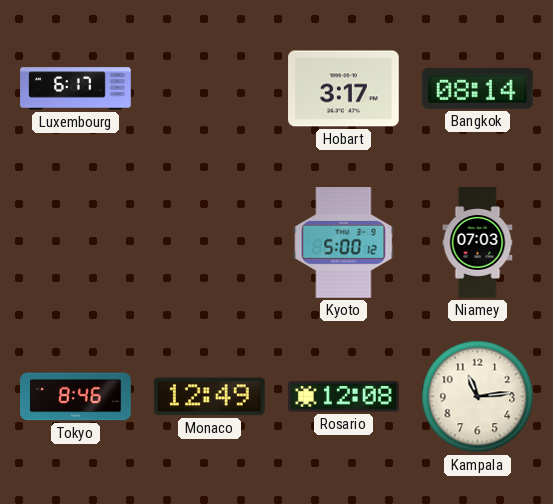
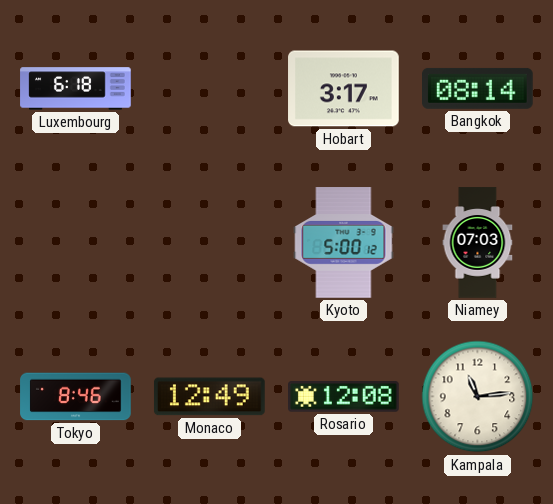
Luxembourg: 6:17 -> 6:18
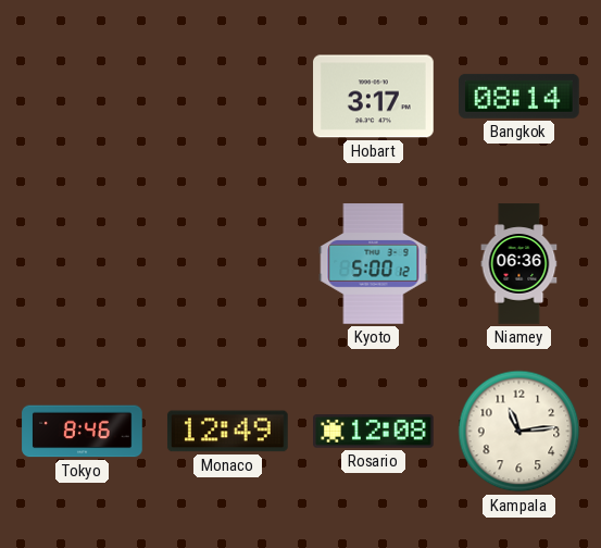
Luxembourg: 6:18 -> none
Niamey: 07:03 -> 06:36
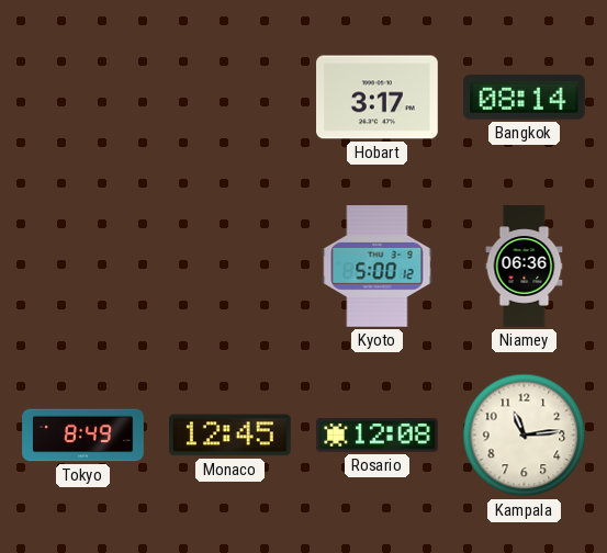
Tokyo: 8:46 -> 8:49
Monaco: 12:49 -> 12:45
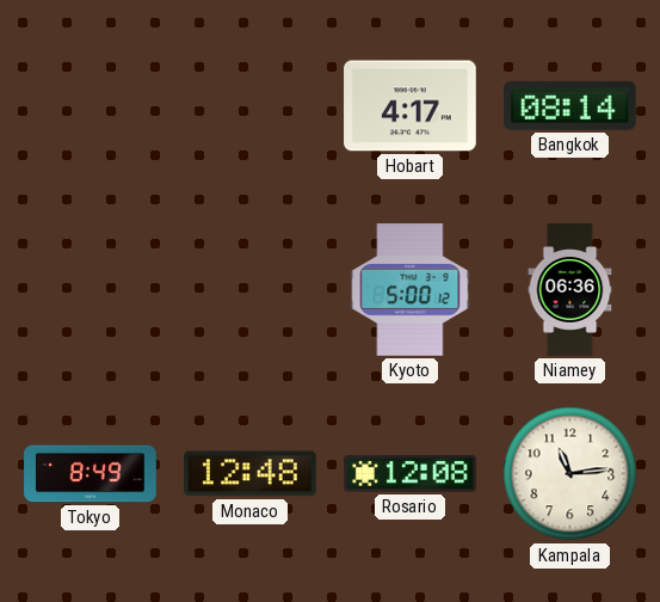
Hobart: 3:17 -> 4:17
Monaco: 12:45 -> 12:48
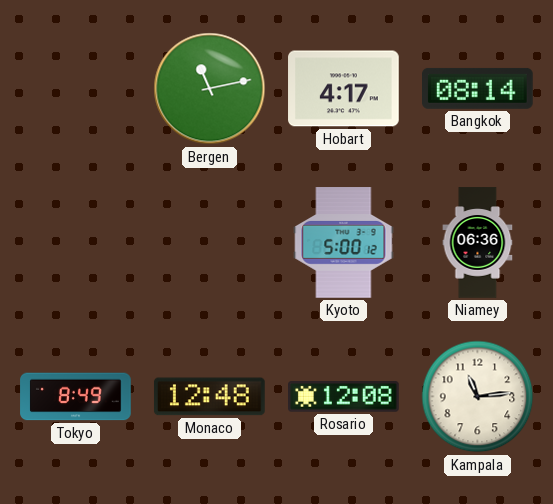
Bergen: none -> 11:13
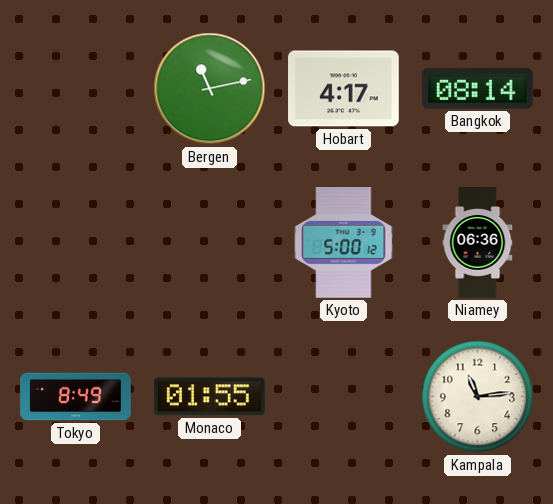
Monaco: 12:48 -> 01:55
Rosario: 12:08 -> none
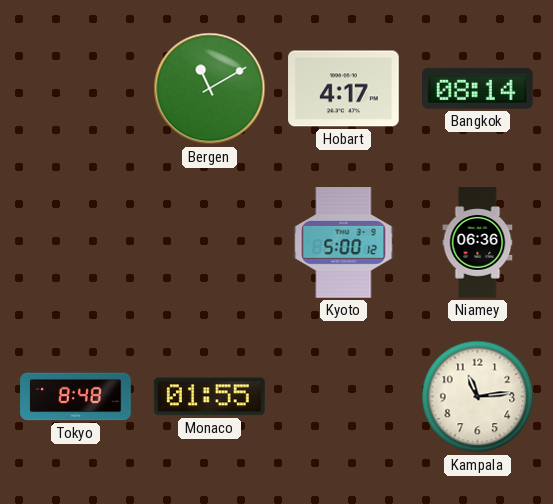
Bergen: 11:13 -> 11:10
Tokyo: 8:49 -> 8:48
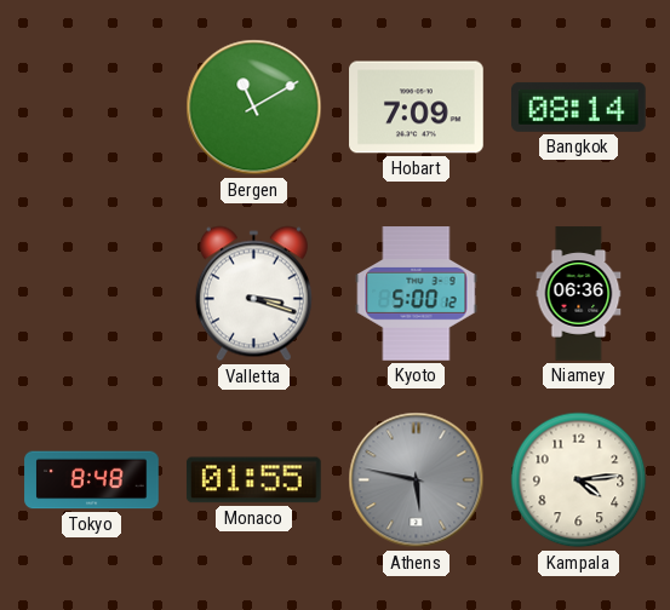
Hobart: 4:17 -> 7:09
Valletta: none -> 3:18
Athens: none -> 5:47
Kampala: 11:14 -> 4:14
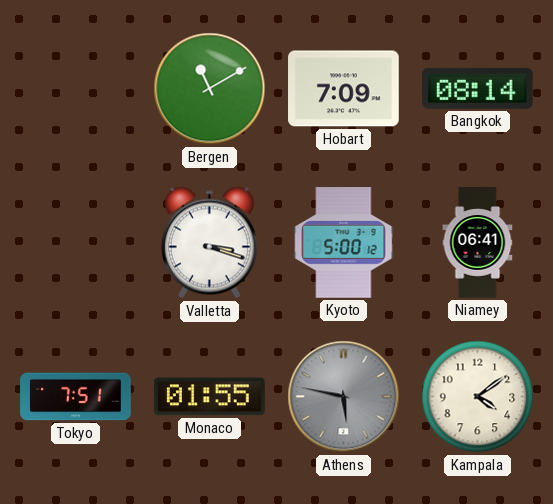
Niamey: 06:36 -> 06:41
Tokyo: 8:48 -> 7:51
Kampala: 4:14 -> 4:09
